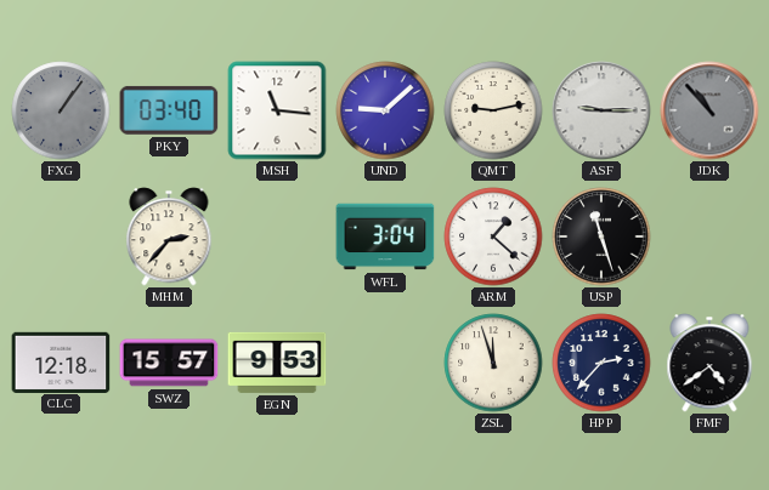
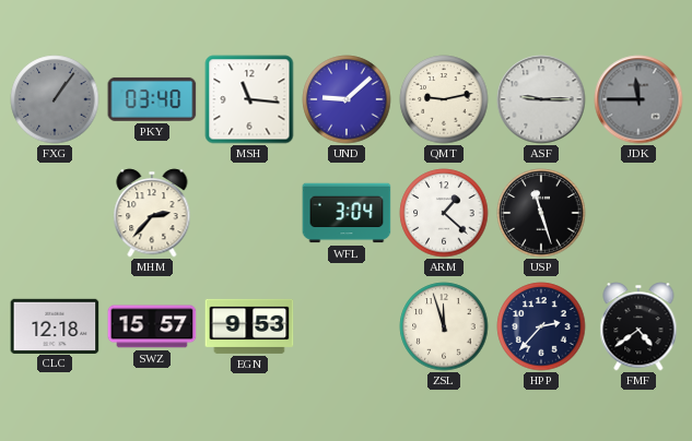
JDK: 10:53 -> 11:45
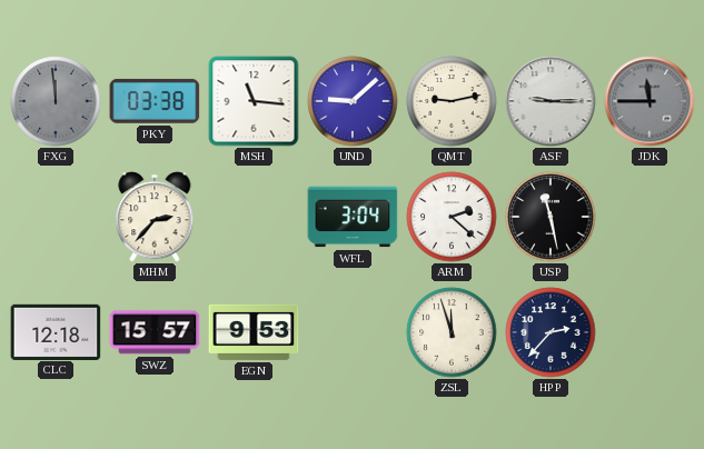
FXG: 1:06 -> 11:59
PKY: 03:40 -> 03:38
ARM: 1:22 -> 2:22
USP: 11:27 -> 11:28
FMF: 4:39 -> none
